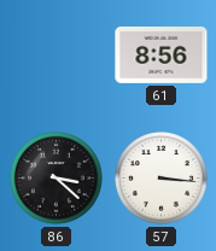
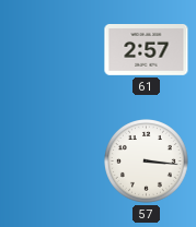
61: 8:56 -> 2:57
86: 3:22 -> none
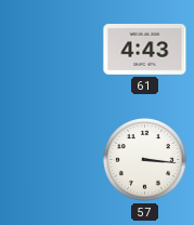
61: 2:57 -> 4:43
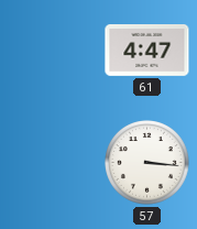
61: 4:43 -> 4:47
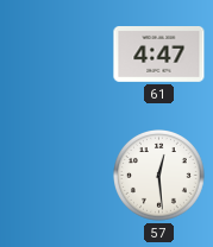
57: 3:16 -> 12:29
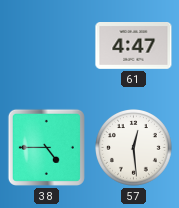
38: none -> 4:45
